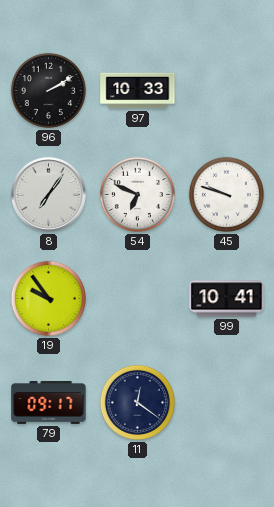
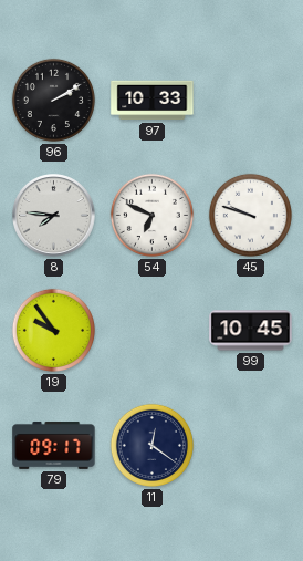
8: 7:06 -> 7:46
99: 10:41 -> 10:45
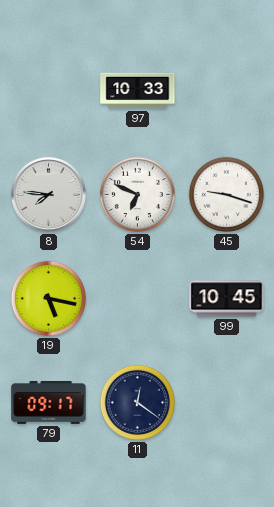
96: 2:10 -> none
45: 9:48 -> 9:18
19: 9:54 -> 5:17
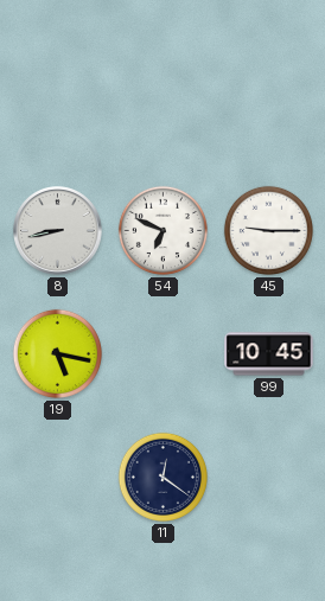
97: 10:33 -> none
8: 7:46 -> 8:43
45: 9:18 -> 9:15
79: 09:17 -> none
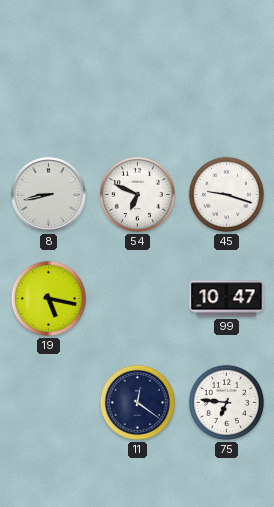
45: 9:15 -> 9:18
99: 10:45 -> 10:47
75: none -> 6:46
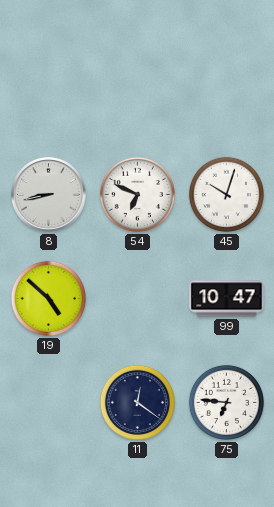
45: 9:18 -> 10:03
19: 5:17 -> 4:52
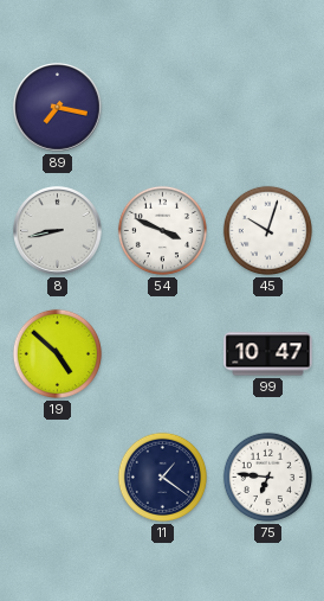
89: none -> 7:17
54: 6:49 -> 3:49
11: 12:21 -> 1:21
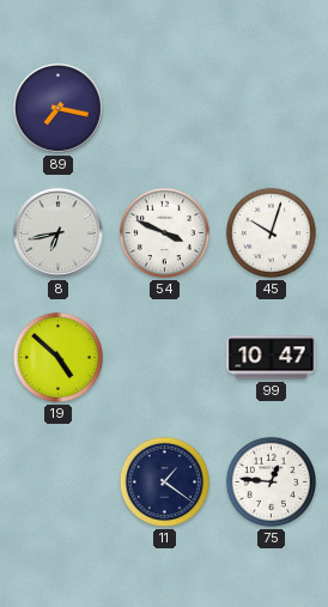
8: 8:43 -> 6:43
75: 6:46 -> 12:46
